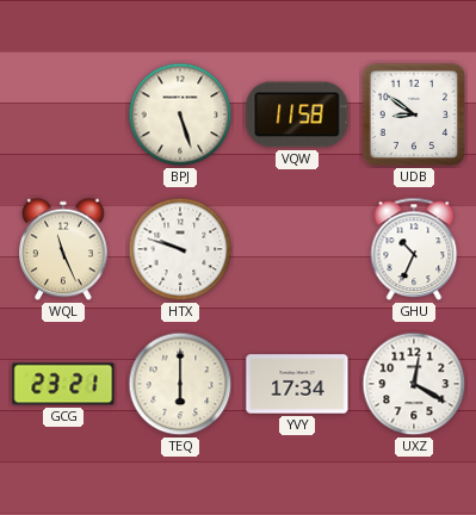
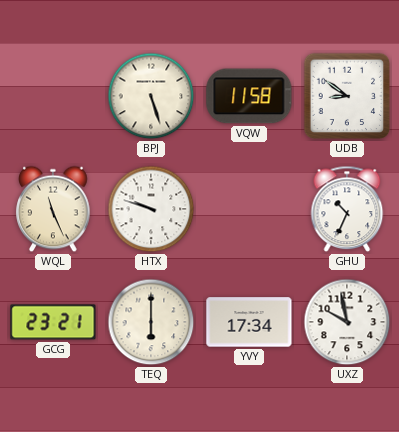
UXZ: 12:20 -> 9:58
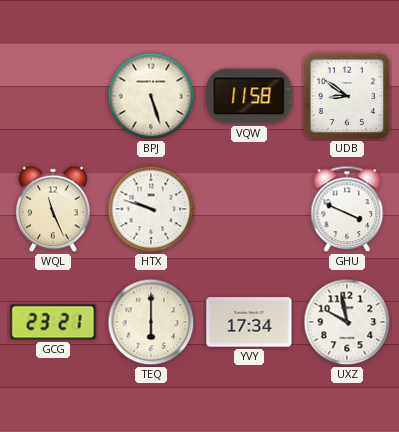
GHU: 10:34 -> 3:49
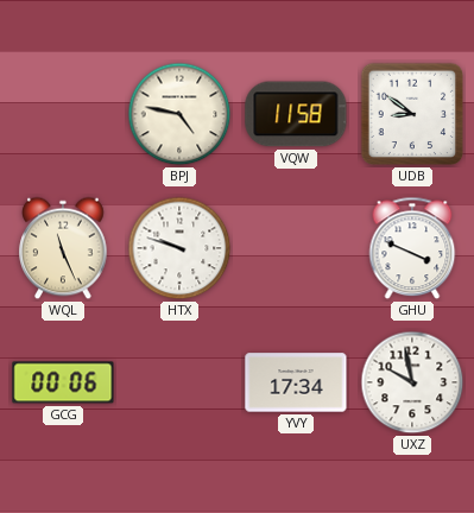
BPJ: 5:27 -> 4:47
GCG: 23:21 -> 00:06
TEQ: 6:00 -> none
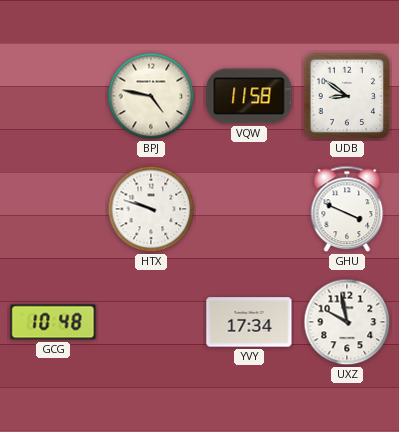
WQL: 11:26 -> none
GCG: 00:06 -> 10:48
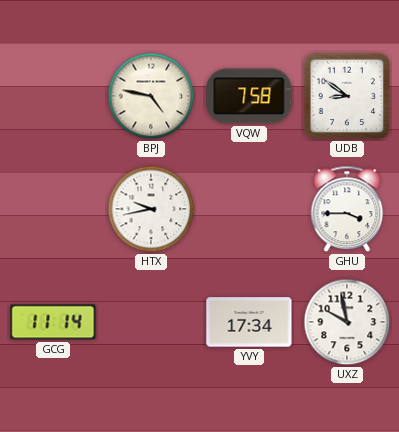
VQW: 11:58 -> 7:58
HTX: 9:48 -> 9:43
GHU: 3:49 -> 3:45
GCG: 10:48 -> 11:14
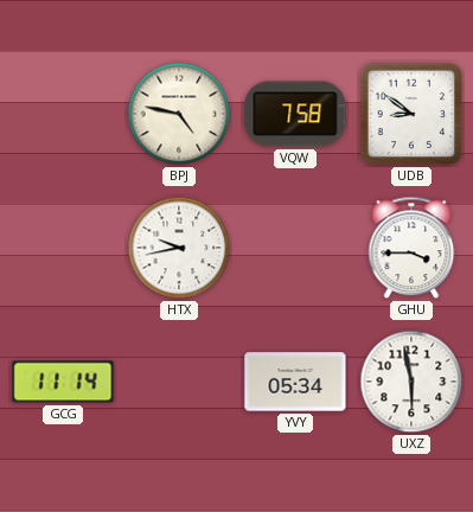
YVY: 17:34 -> 05:34
UXZ: 9:58 -> 5:58
